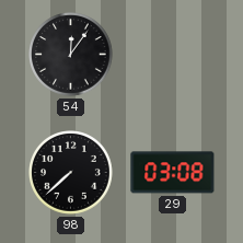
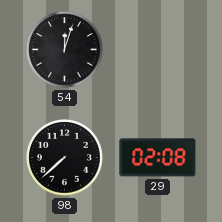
54: 12:06 -> 12:03
29: 03:08 -> 02:08
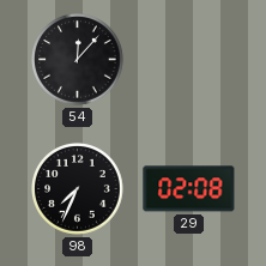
54: 12:03 -> 12:07
98: 7:38 -> 7:34
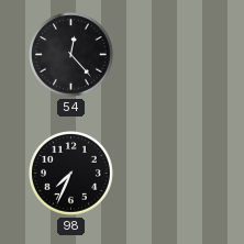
54: 12:07 -> 12:23
29: 02:08 -> none
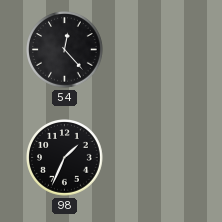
98: 7:34 -> 1:34
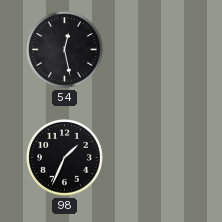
54: 12:23 -> 12:28
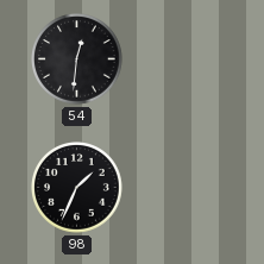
54: 12:28 -> 12:31
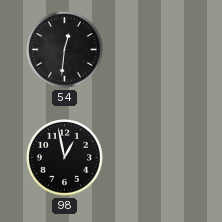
98: 1:34 -> 12:58
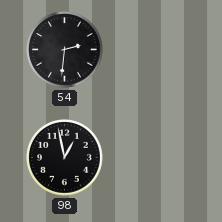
54: 12:31 -> 2:31
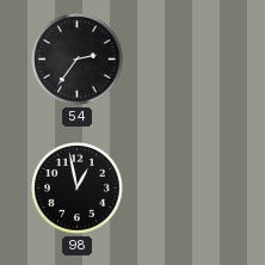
54: 2:31 -> 2:36
